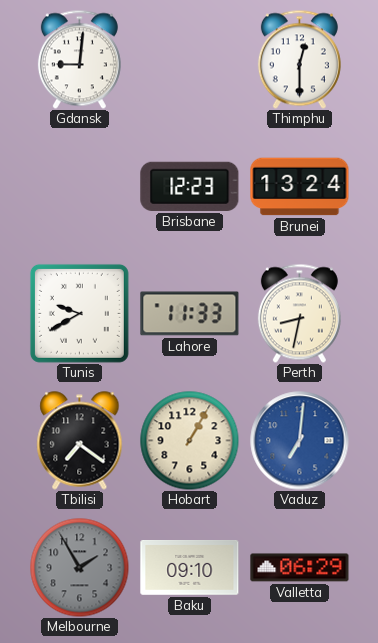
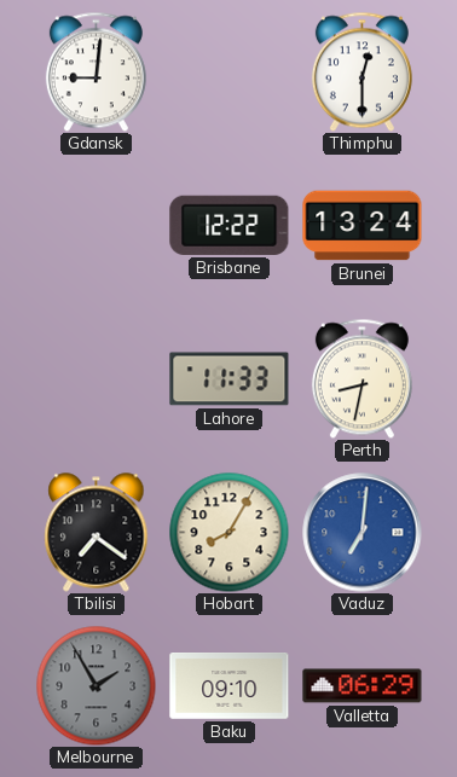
Brisbane: 12:23 -> 12:22
Tunis: 9:40 -> none
Hobart: 1:05 -> 8:05
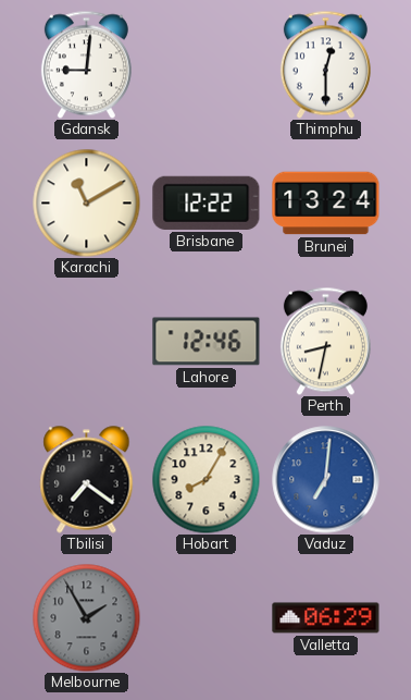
Karachi: none -> 11:10
Lahore: 11:33 -> 12:46
Baku: 09:10 -> none
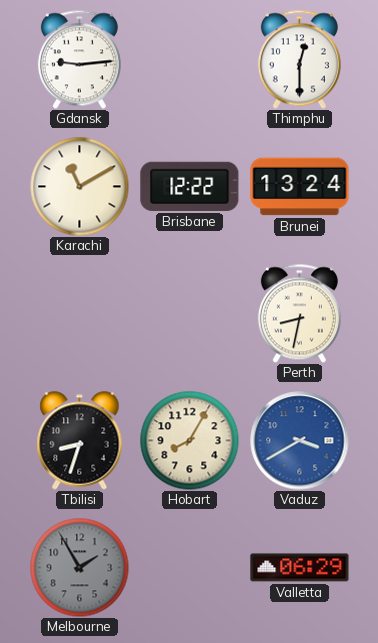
Gdansk: 9:01 -> 9:14
Lahore: 12:46 -> none
Tbilisi: 7:21 -> 8:33
Vaduz: 7:01 -> 3:40
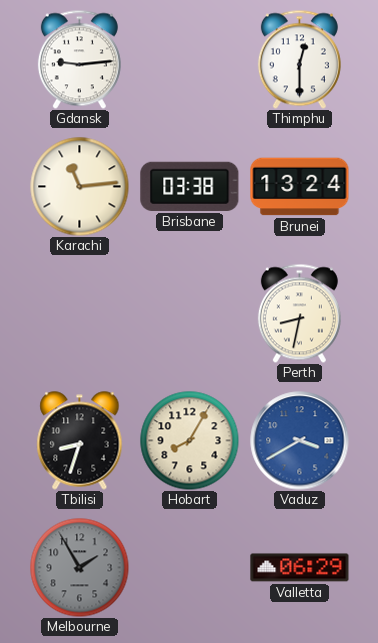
Karachi: 11:10 -> 11:14
Brisbane: 12:22 -> 03:38
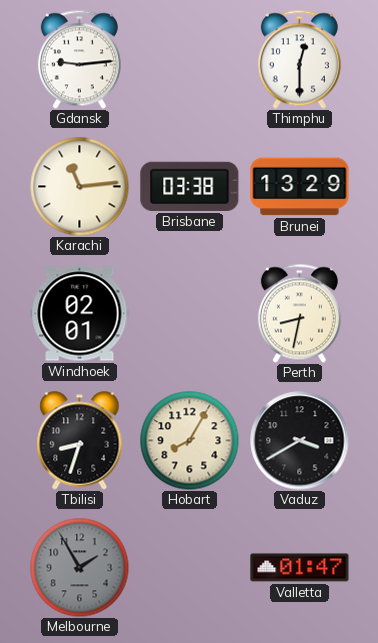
Brunei: 13:24 -> 13:29
Windhoek: none -> 02:01
Vaduz dial: blue -> black
Valletta: 06:29 -> 01:47
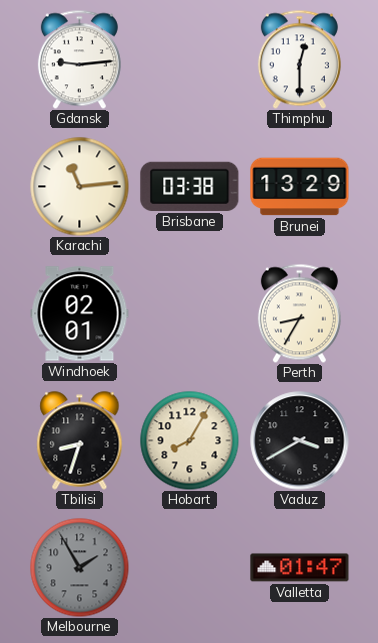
Perth: 8:32 -> 8:35
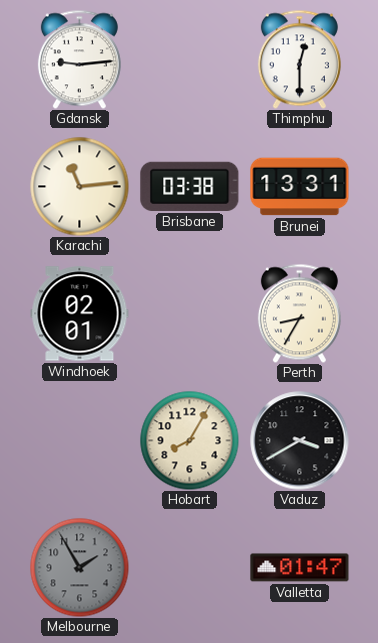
Brunei: 13:29 -> 13:31
Tbilisi: 8:33 -> none
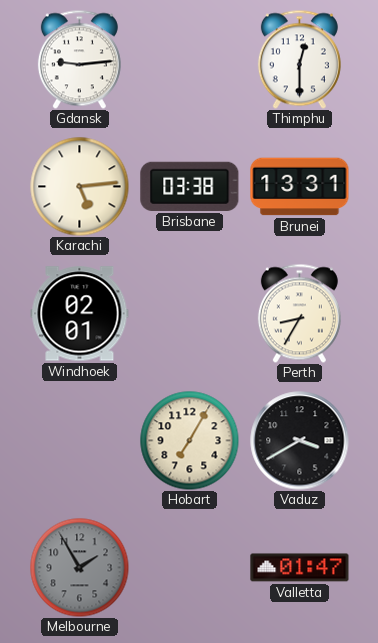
Karachi: 11:14 -> 5:14
Hobart: 8:05 -> 7:05
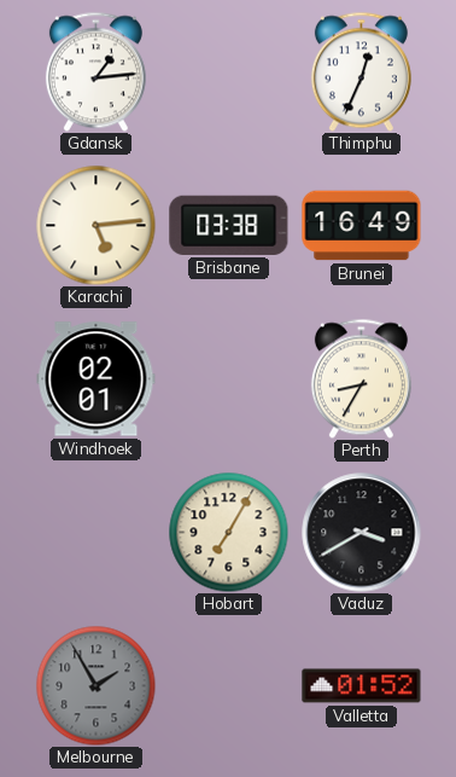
Gdansk: 9:14 -> 1:14
Thimphu: 12:30 -> 12:34
Brunei: 13:31 -> 16:49
Valletta: 01:47 -> 01:52
